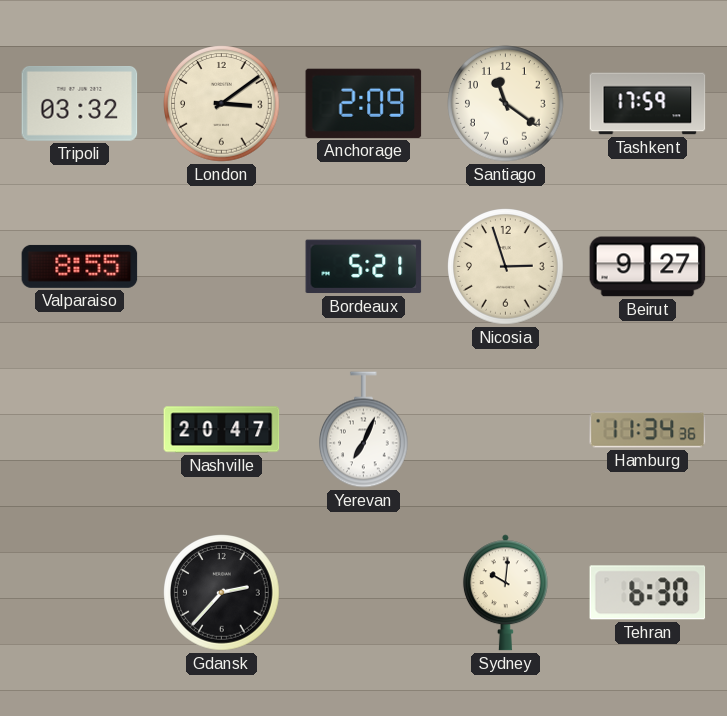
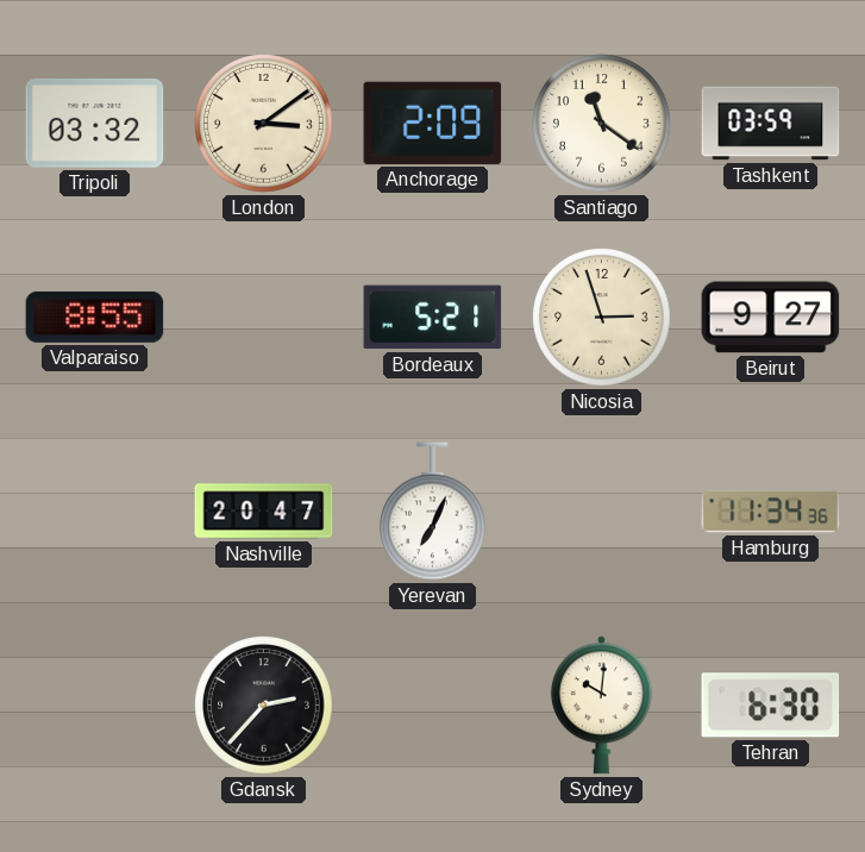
Tashkent: 17:59 -> 03:59
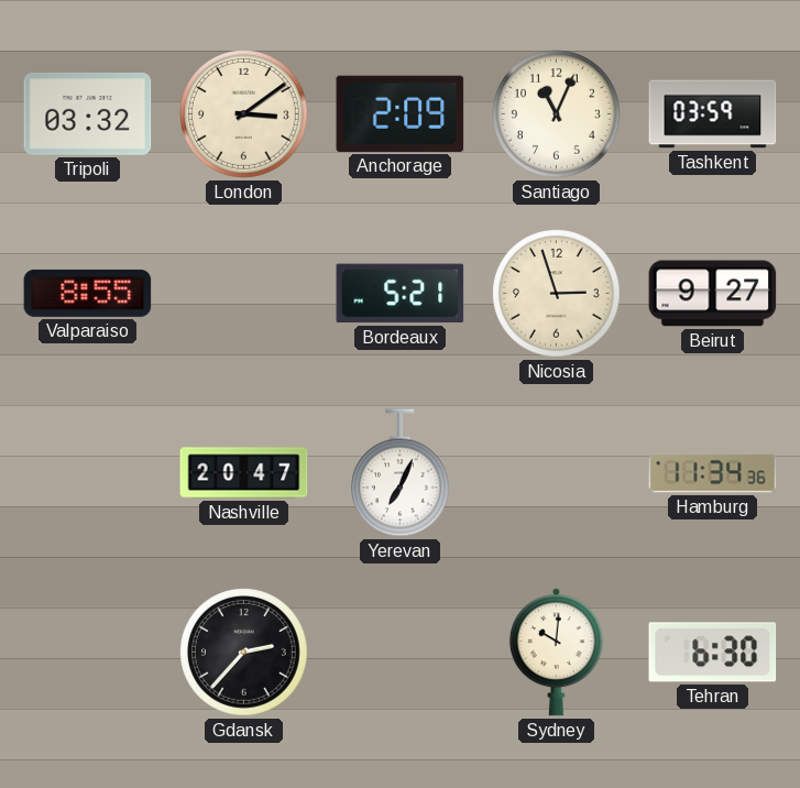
Santiago: 11:21 -> 11:04
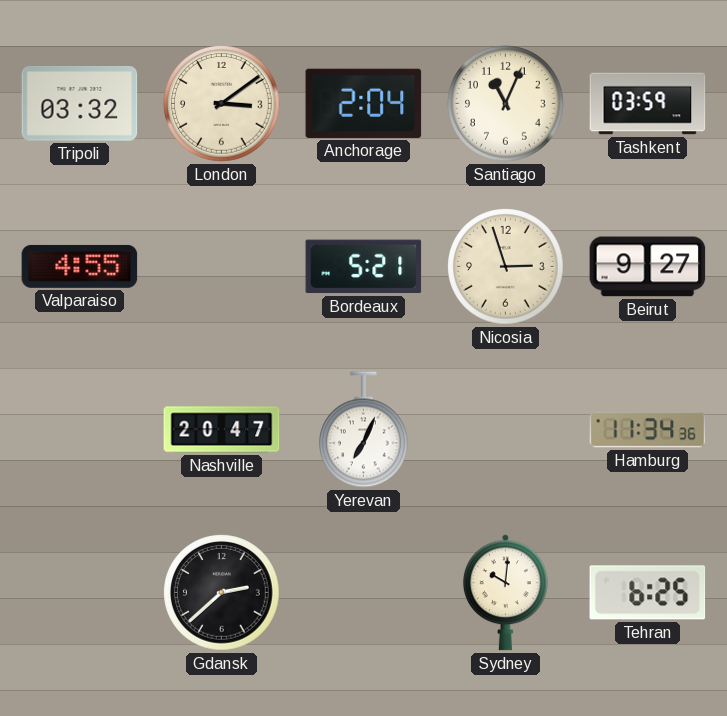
Anchorage: 2:09 -> 2:04
Valparaiso: 8:55 -> 4:55
Gdansk: 2:37 -> 2:38
Tehran: 6:30 -> 6:25
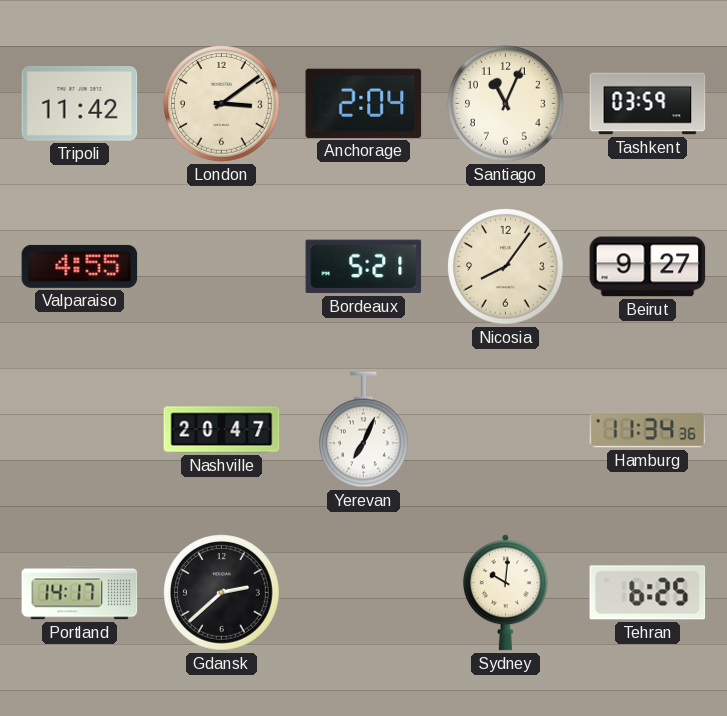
Tripoli: 03:32 -> 11:42
Nicosia: 2:57 -> 8:06
Portland: none -> 14:17
